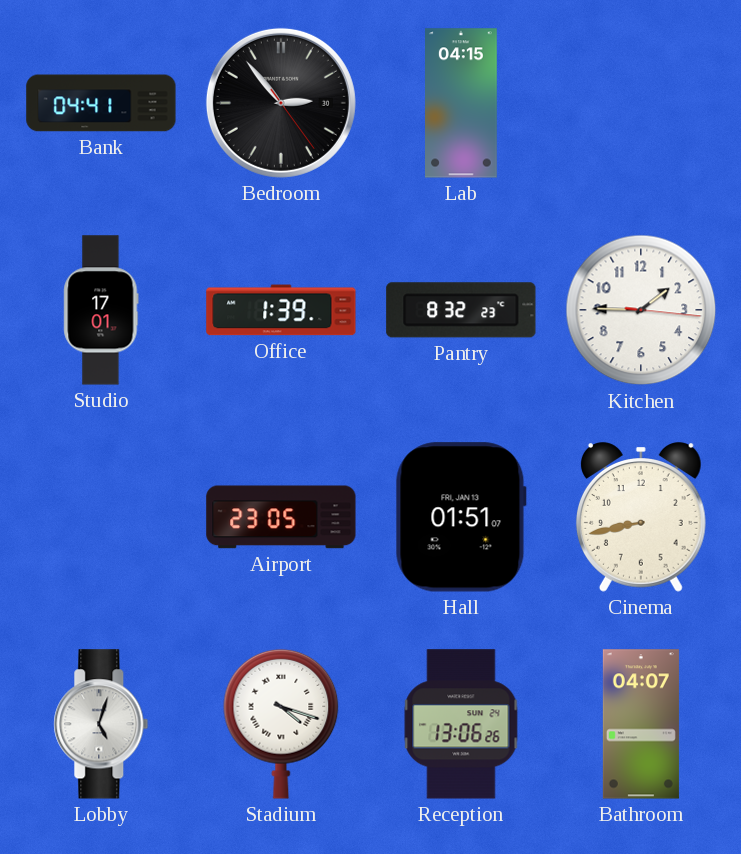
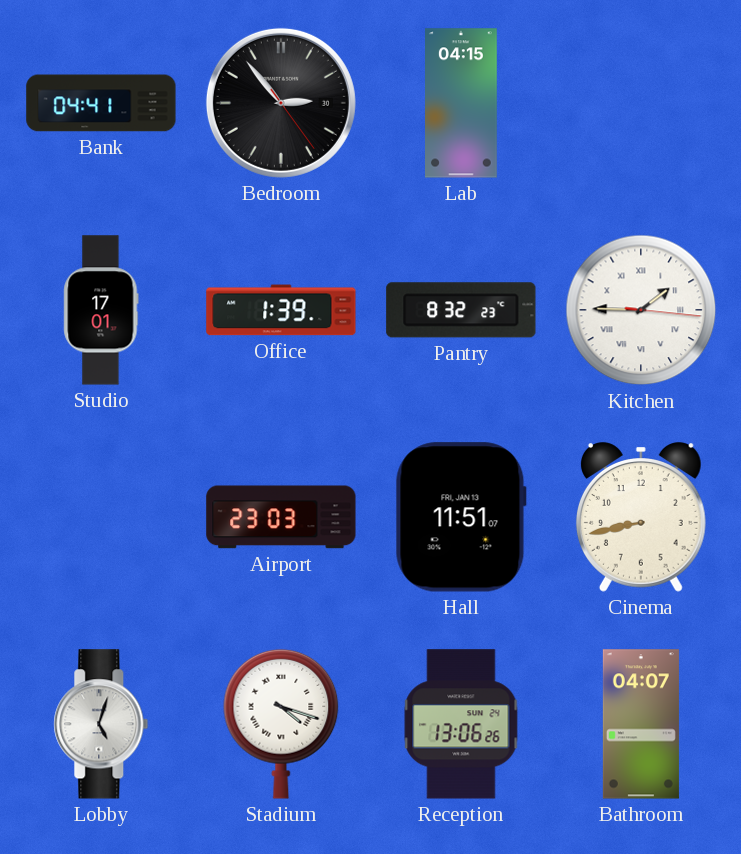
Kitchen numerals: Arabic -> Roman
Airport: 23:05 -> 23:03
Hall: 01:51 -> 11:51
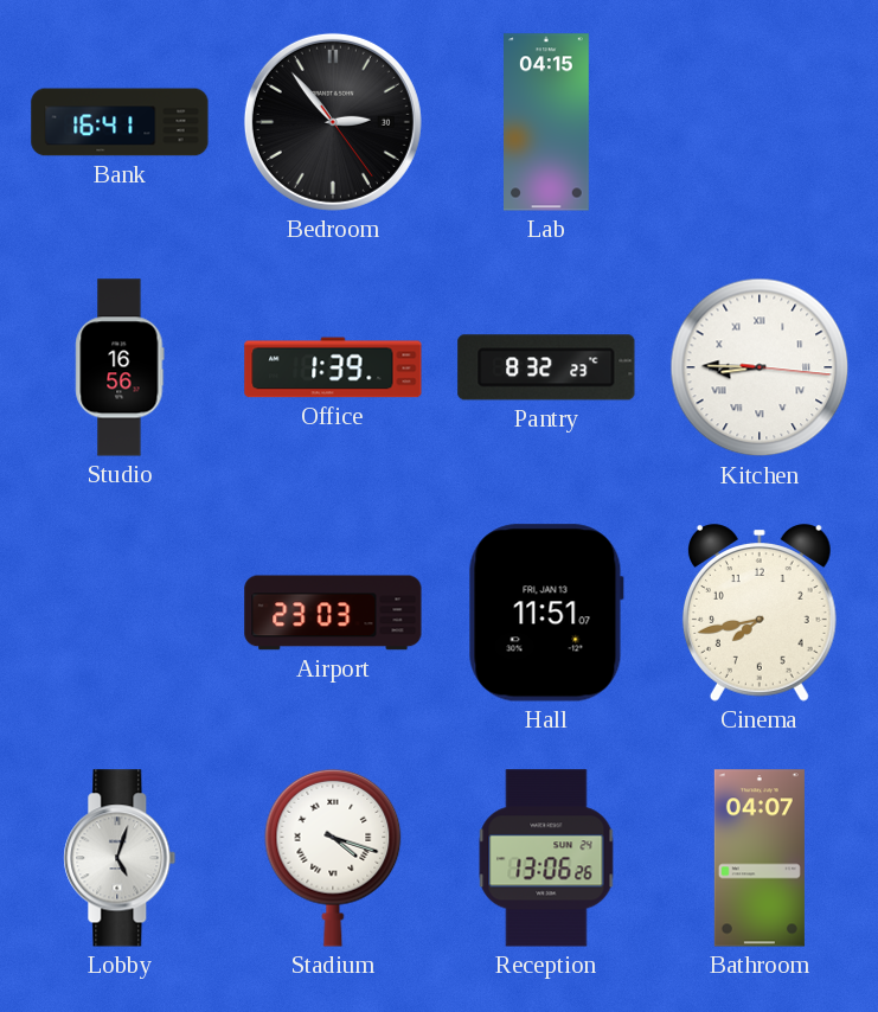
Bank: 04:41 -> 16:41
Studio: 17:01 -> 16:56
Kitchen: 1:45 -> 8:45
Cinema: 8:43 -> 7:43
